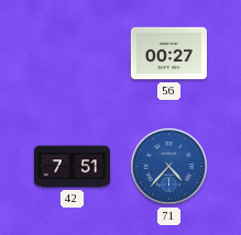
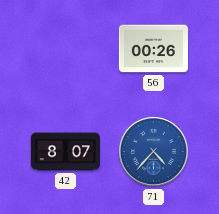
56: 00:27 -> 00:26
42: 7:51 -> 8:07
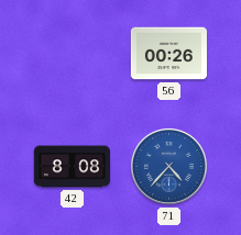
42: 8:07 -> 8:08
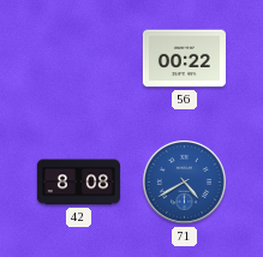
56: 00:26 -> 00:22
71: 4:37 -> 4:40
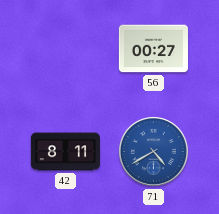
56: 00:22 -> 00:27
42: 8:08 -> 8:11
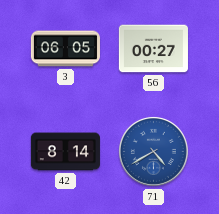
3: none -> 06:05
42: 8:11 -> 8:14
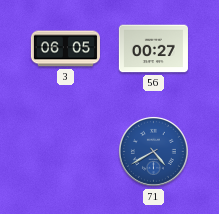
42: 8:14 -> none
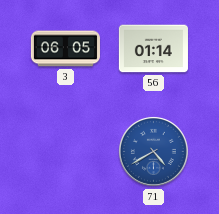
56: 00:27 -> 01:14
